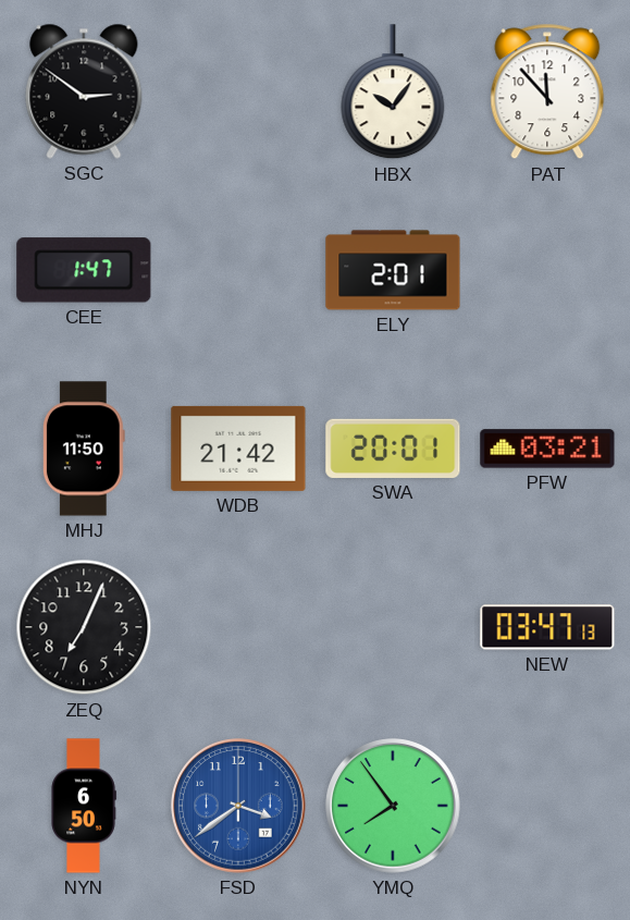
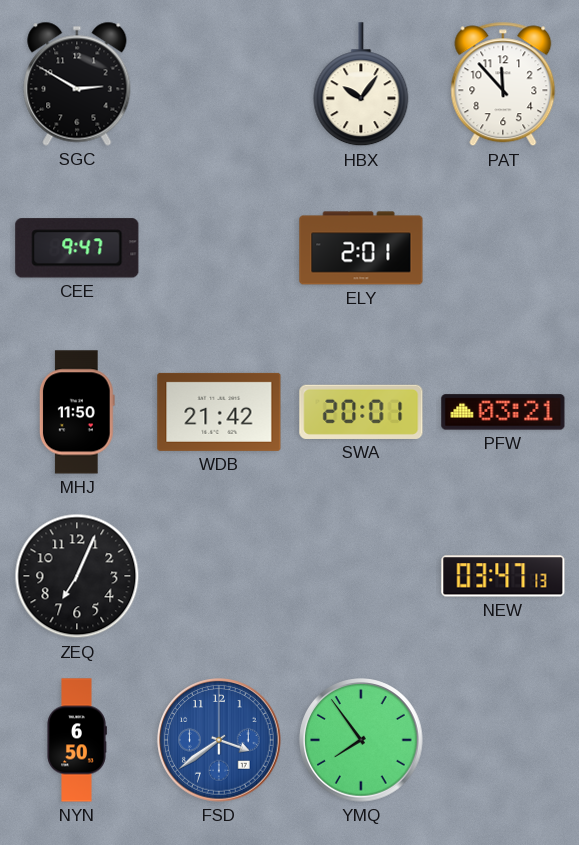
SGC: 2:51 -> 2:50
CEE: 1:47 -> 9:47
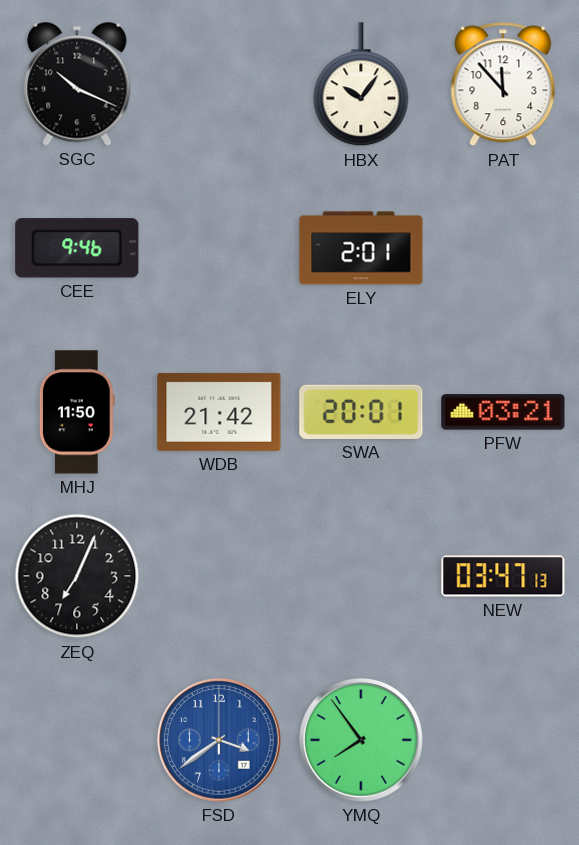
SGC: 2:50 -> 10:19
CEE: 9:47 -> 9:46
NYN: 6:50 -> none
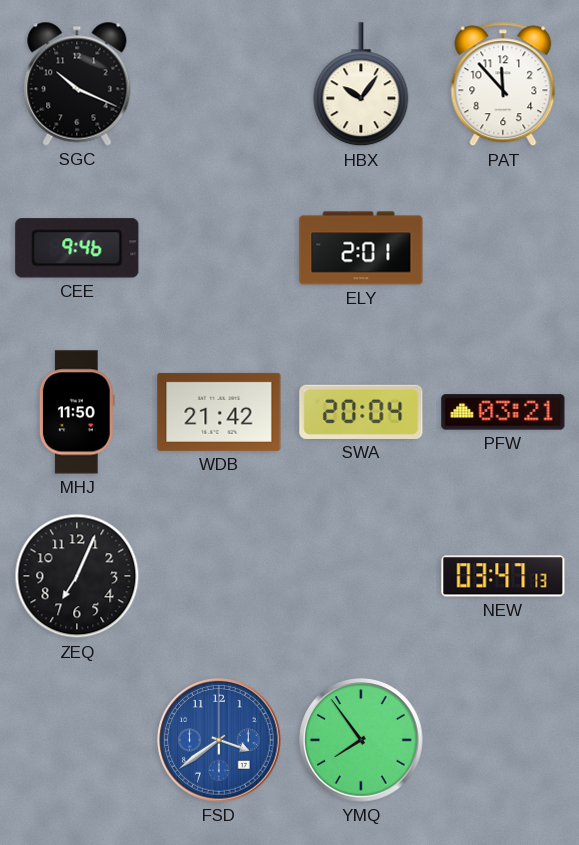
SWA: 20:01 -> 20:04
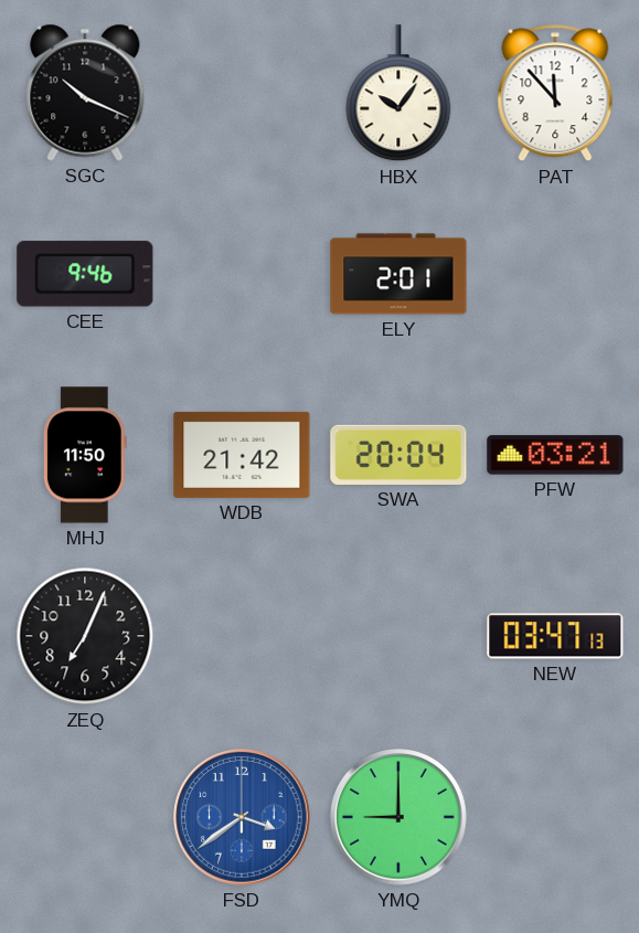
YMQ: 7:54 -> 9:00
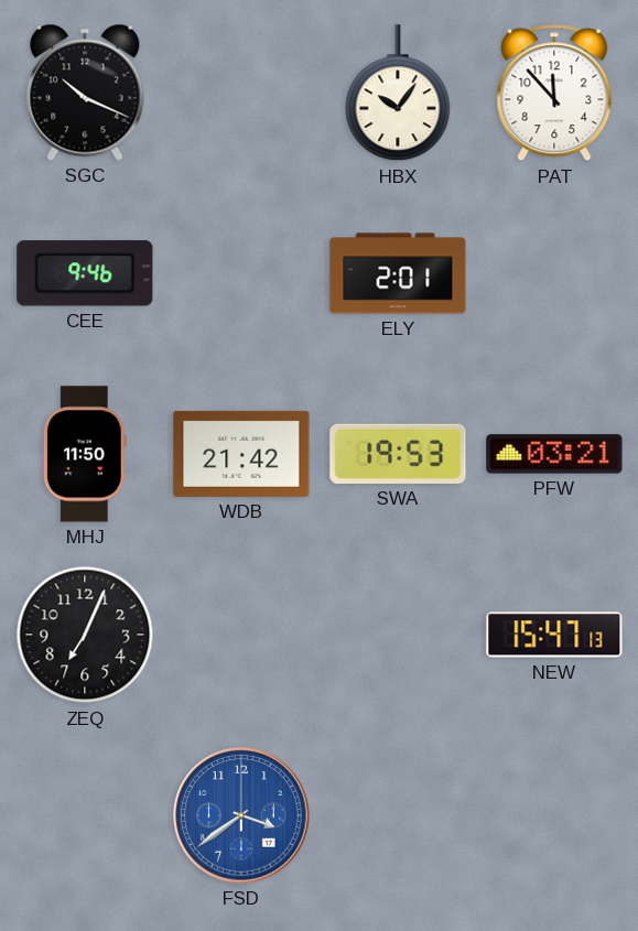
SWA: 20:04 -> 19:53
NEW: 03:47 -> 15:47
YMQ: 9:00 -> none
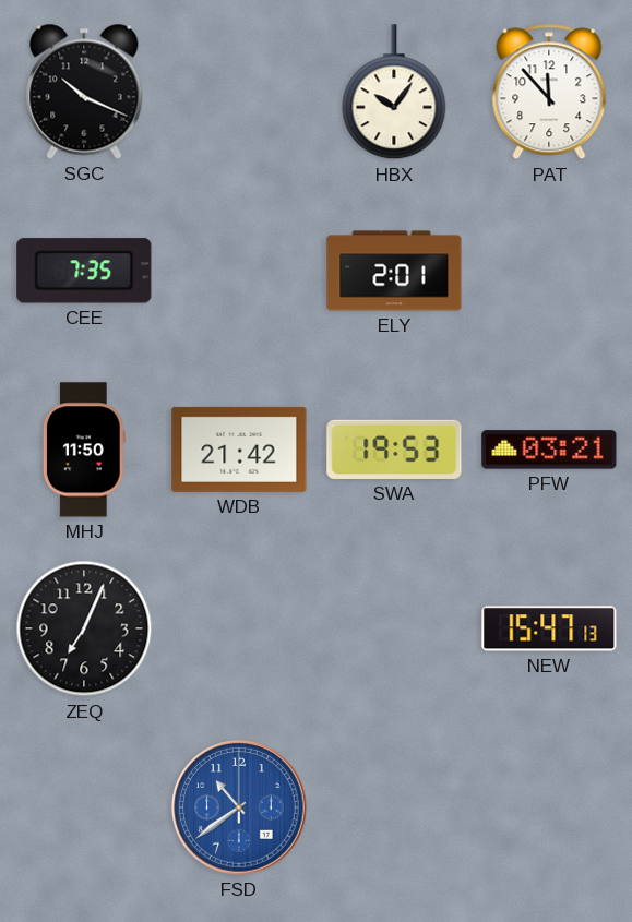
CEE: 9:46 -> 7:35
FSD: 3:39 -> 10:39
